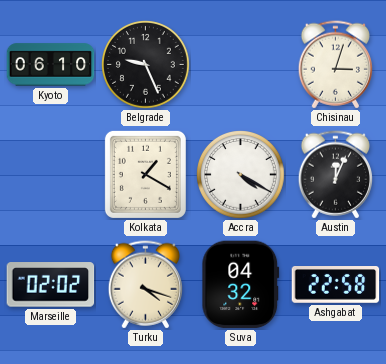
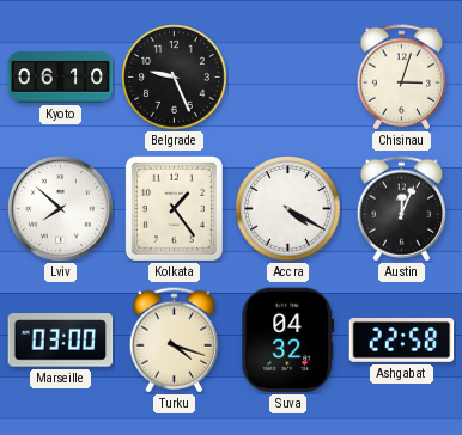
Lviv: none -> 7:52
Kolkata: 1:20 -> 1:24
Marseille: 02:02 -> 03:00
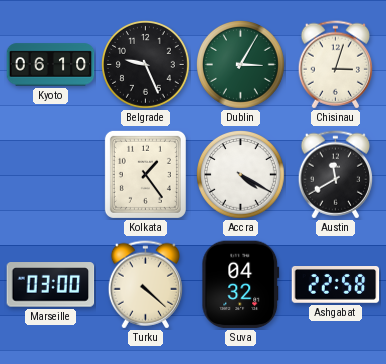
Dublin: none -> 3:05
Lviv: 7:52 -> none
Austin: 12:04 -> 11:40
Turku: 4:18 -> 4:22
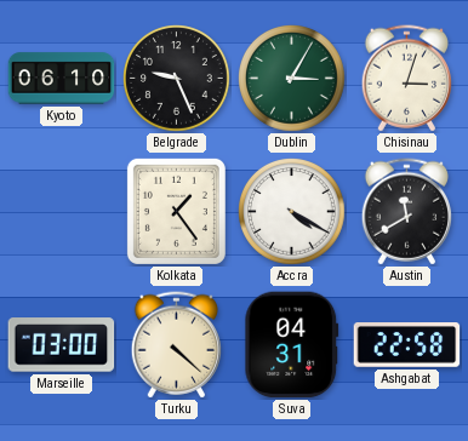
Suva: 04:32 -> 04:31
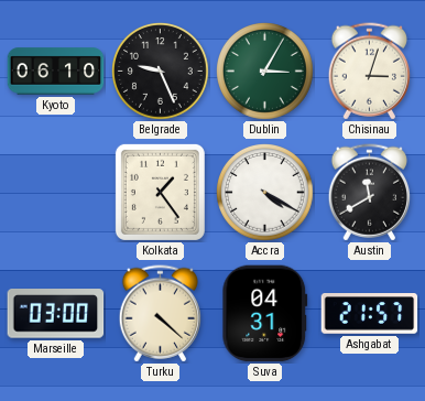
Ashgabat: 22:58 -> 21:57
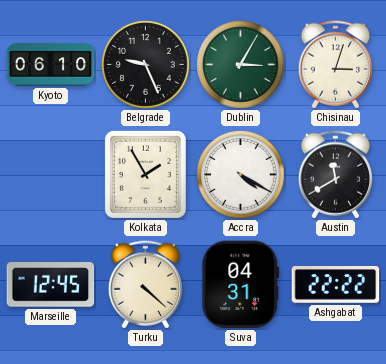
Kolkata: 1:24 -> 1:55
Marseille: 03:00 -> 12:45
Ashgabat: 21:57 -> 22:22
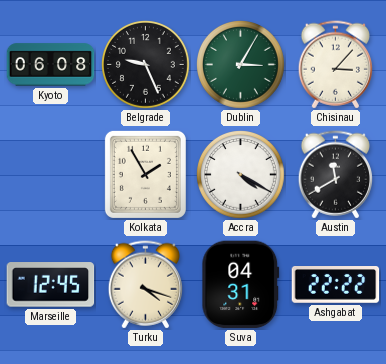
Kyoto: 06:10 -> 06:08
Chisinau: 3:03 -> 3:07
Turku: 4:22 -> 4:18
